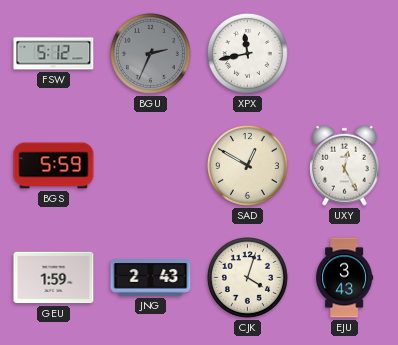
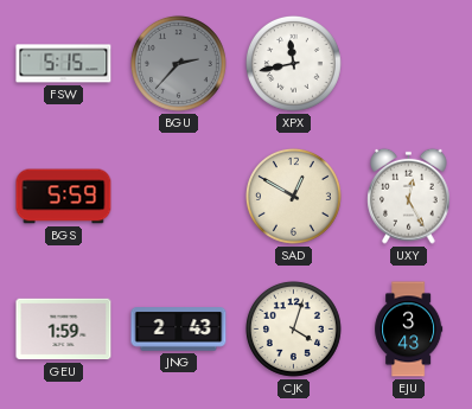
FSW: 5:12 -> 5:15
BGU: 2:34 -> 2:37
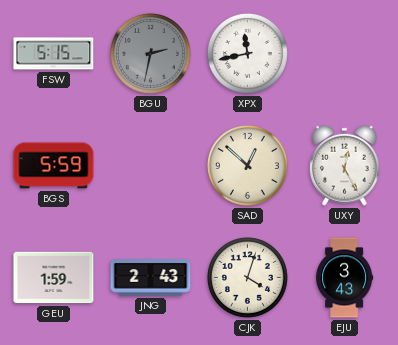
BGU: 2:37 -> 2:32
SAD: 12:50 -> 12:52
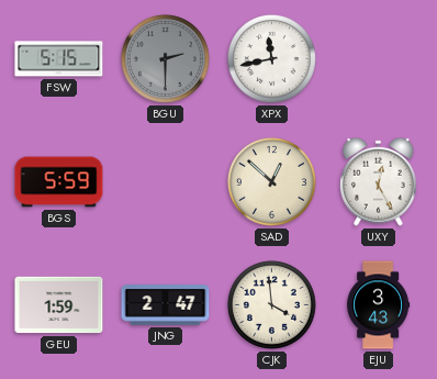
BGU: 2:32 -> 2:30
JNG: 2:43 -> 2:47
CJK: 4:03 -> 3:59
